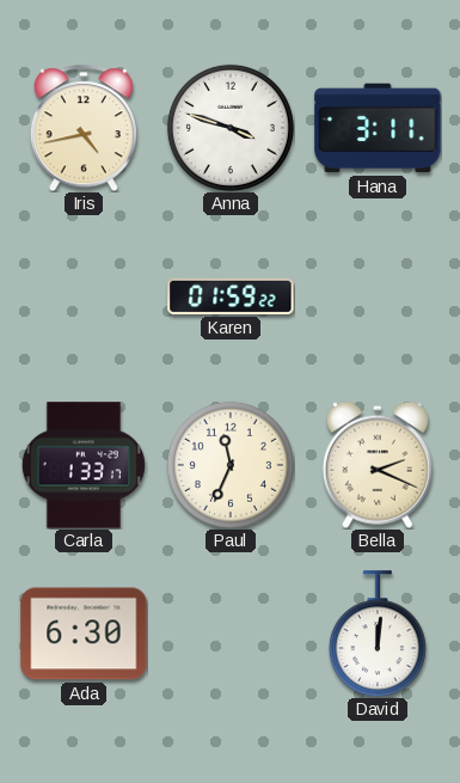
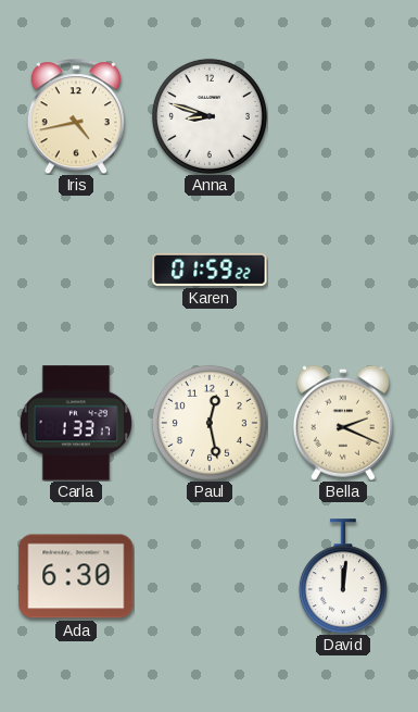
Anna: 3:48 -> 8:48
Hana: 3:11 -> none
Paul: 11:34 -> 12:28
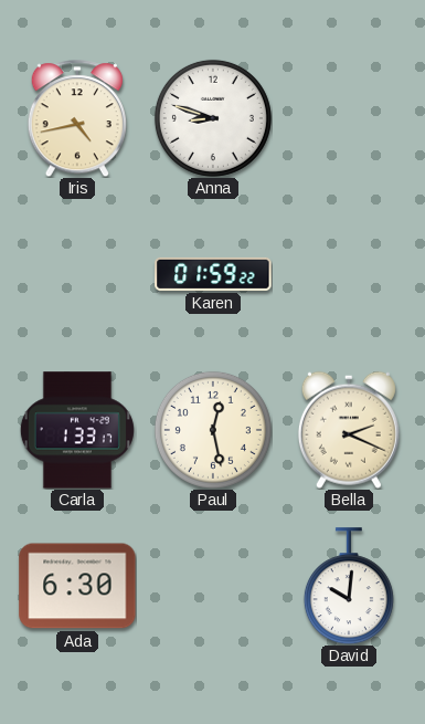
David: 12:01 -> 10:01
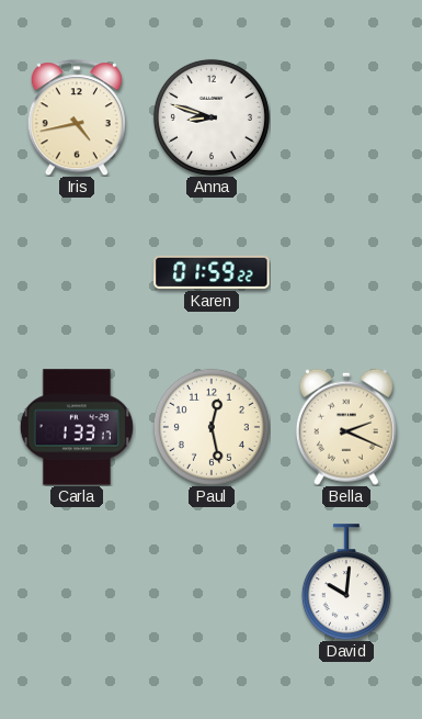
Ada: 6:30 -> none
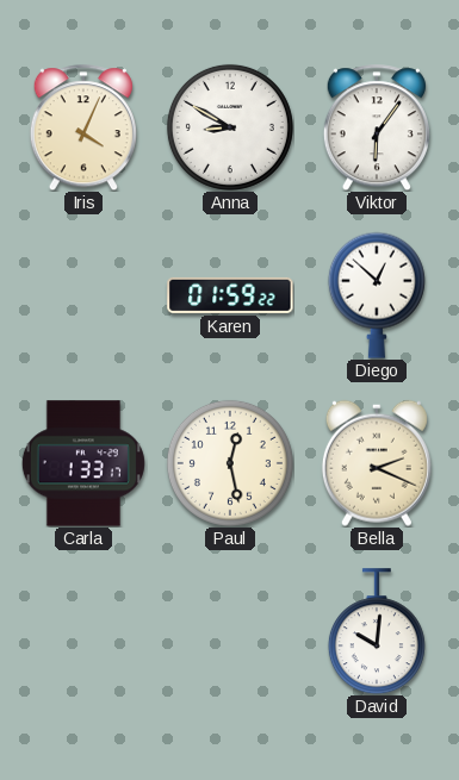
Iris: 4:43 -> 4:04
Anna: 8:48 -> 8:50
Viktor: none -> 6:06
Diego: none -> 12:52
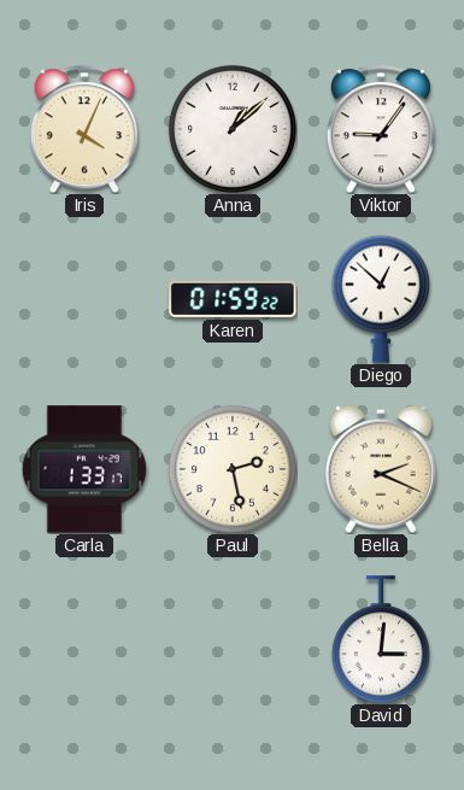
Anna: 8:50 -> 1:08
Viktor: 6:06 -> 9:06
Paul: 12:28 -> 2:28
David: 10:01 -> 3:01
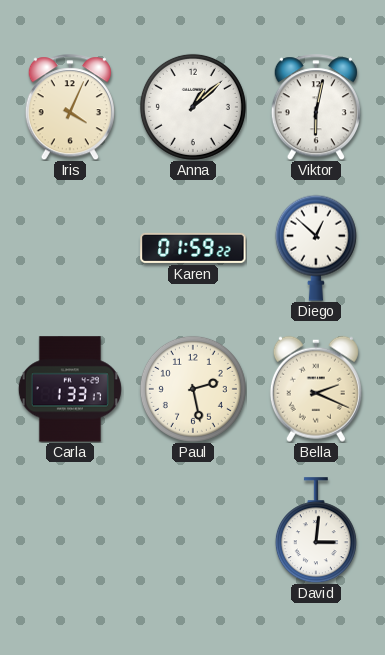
Viktor: 9:06 -> 6:02
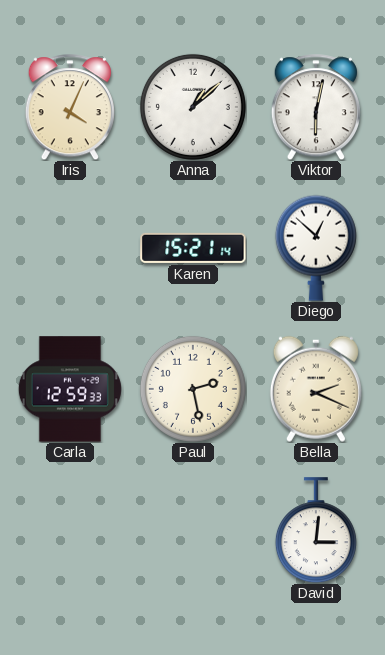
Karen: 01:59 -> 15:21
Carla: 1:33 -> 12:59
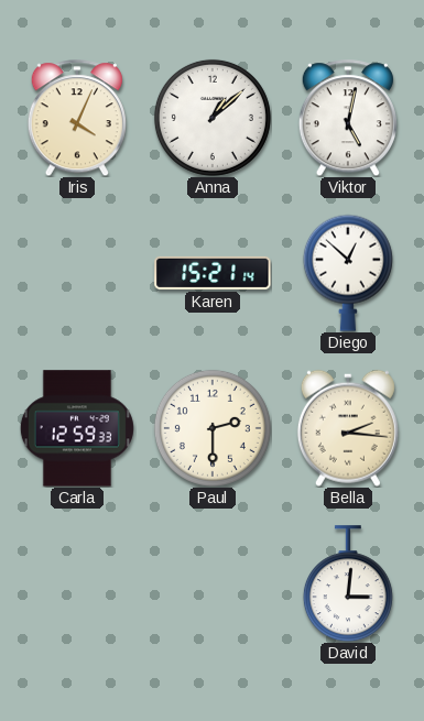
Viktor: 6:02 -> 5:02
Paul: 2:28 -> 2:30
Bella: 2:19 -> 2:16
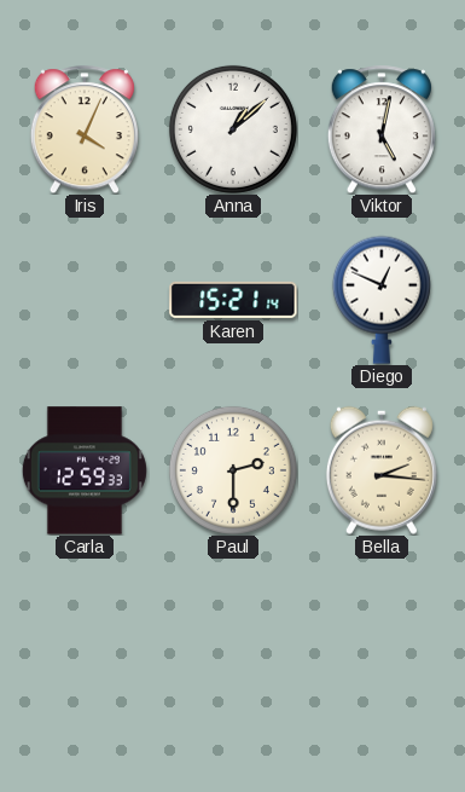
Diego: 12:52 -> 12:49
David: 3:01 -> none
